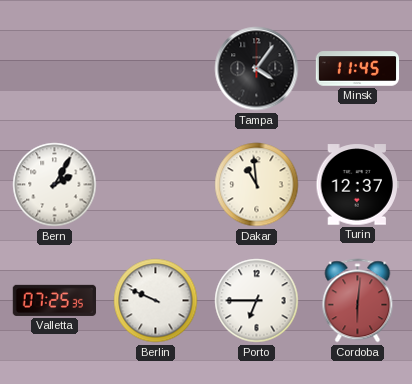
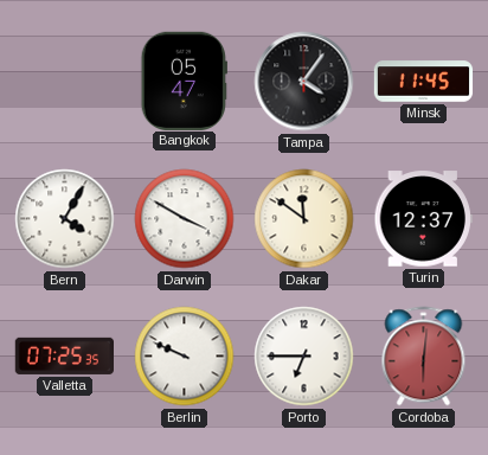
Bangkok: none -> 05:47
Bern: 2:05 -> 4:05
Darwin: none -> 3:50
Dakar: 10:59 -> 11:51
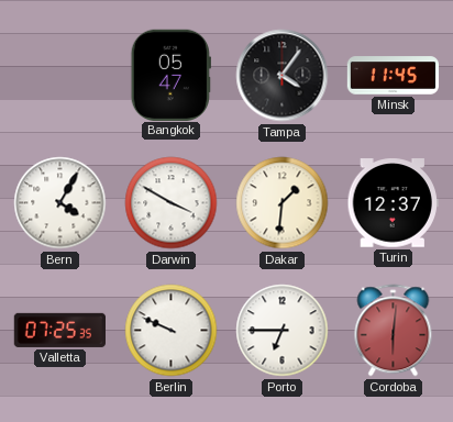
Dakar: 11:51 -> 1:31
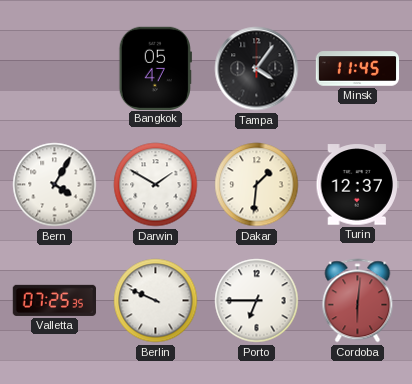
Darwin: 3:50 -> 1:50
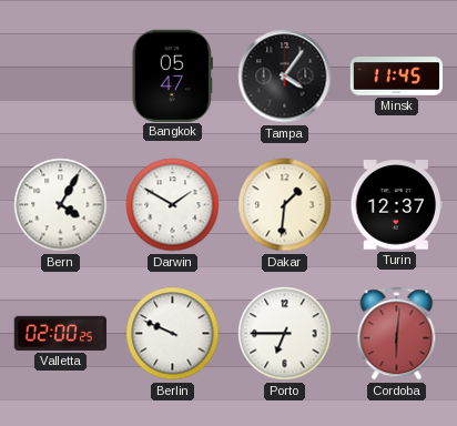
Valletta: 07:25 -> 02:00
